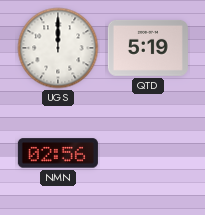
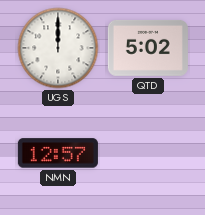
QTD: 5:19 -> 5:02
NMN: 02:56 -> 12:57
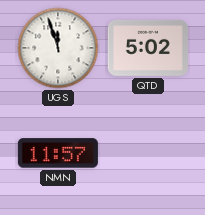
UGS: 12:00 -> 11:57
NMN: 12:57 -> 11:57
